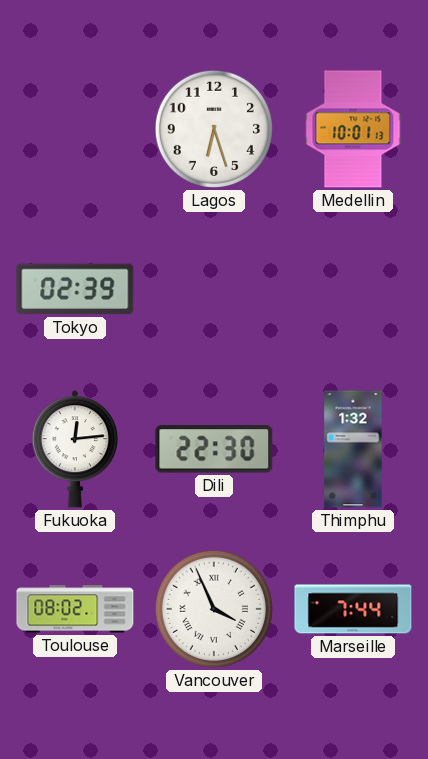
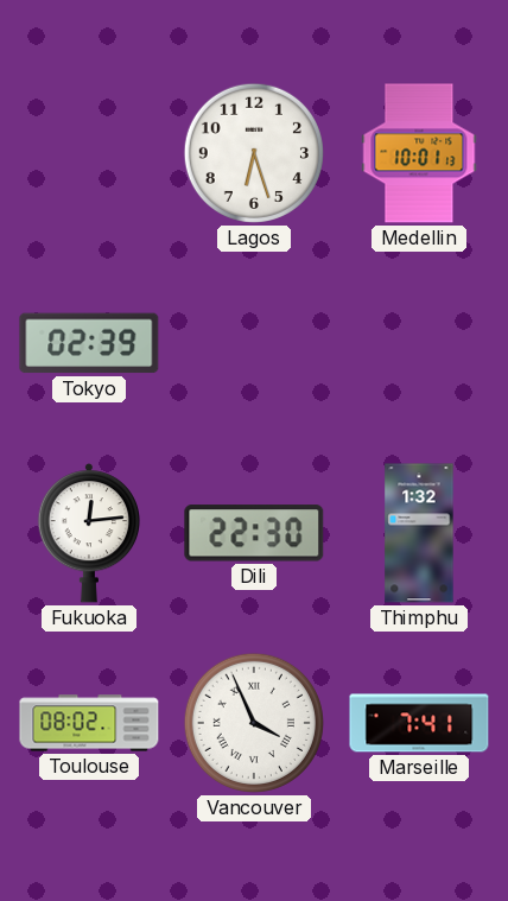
Marseille: 7:44 -> 7:41
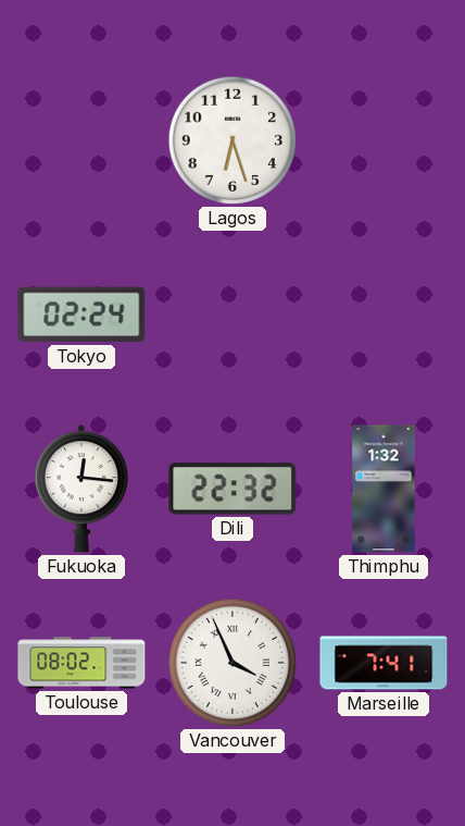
Medellin: 10:01 -> none
Tokyo: 02:39 -> 02:24
Fukuoka: 12:14 -> 12:16
Dili: 22:30 -> 22:32
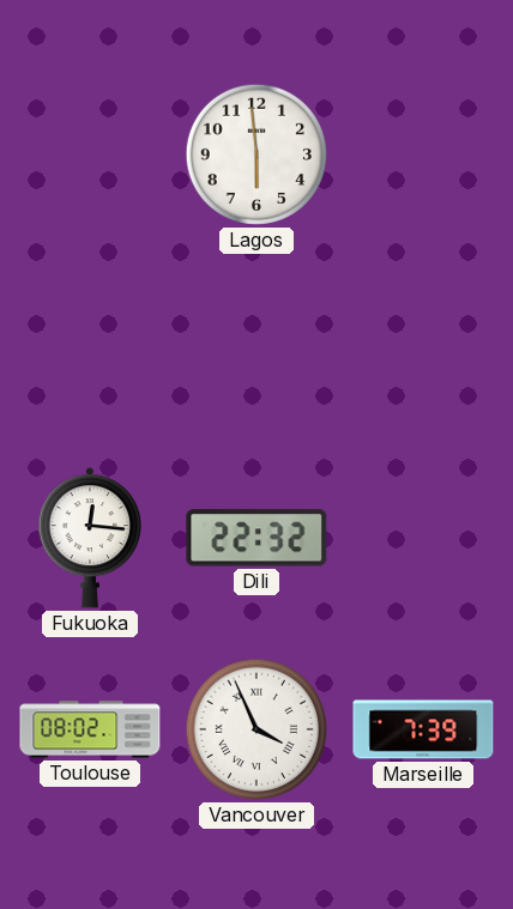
Lagos: 6:27 -> 5:59
Tokyo: 02:24 -> none
Thimphu: 1:32 -> none
Marseille: 7:41 -> 7:39
